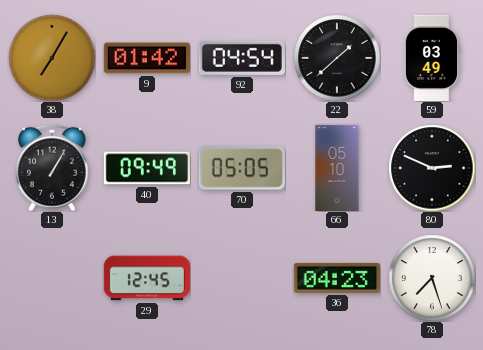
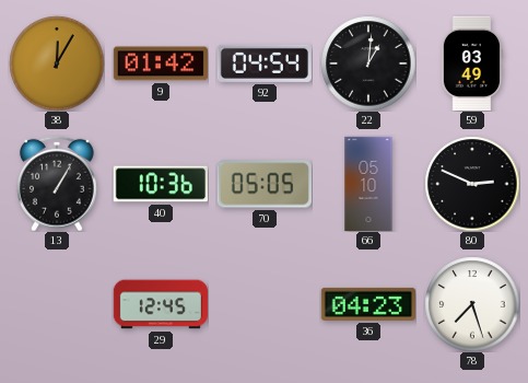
38: 7:05 -> 12:05
22: 1:38 -> 1:01
40: 09:49 -> 10:36
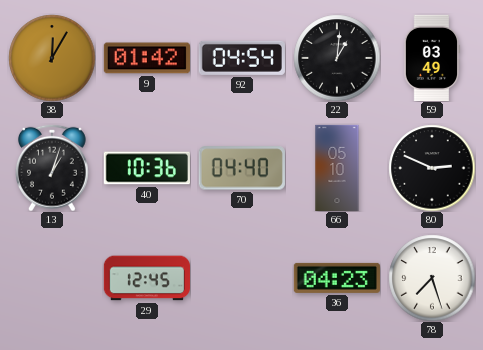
13: 1:05 -> 1:03
70: 05:05 -> 04:40
